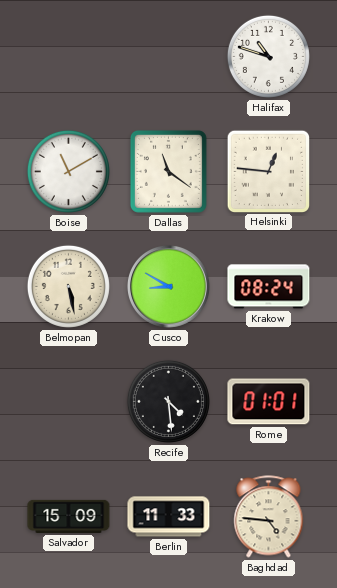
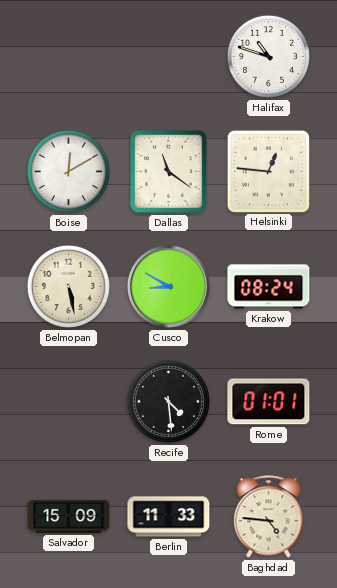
Boise: 11:10 -> 12:10
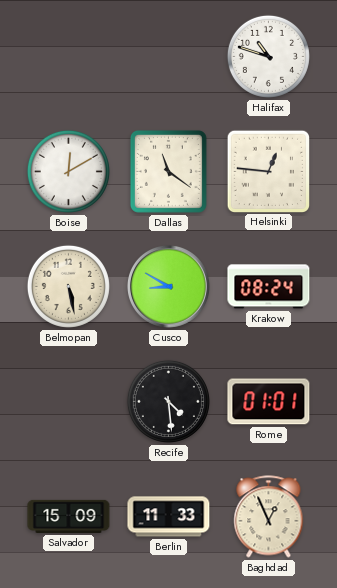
Baghdad: 4:46 -> 12:56
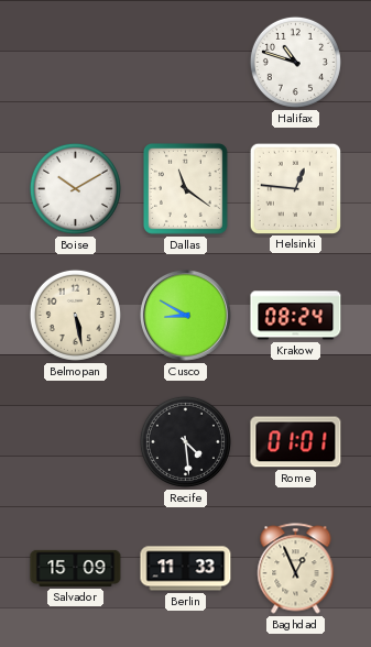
Boise: 12:10 -> 10:10
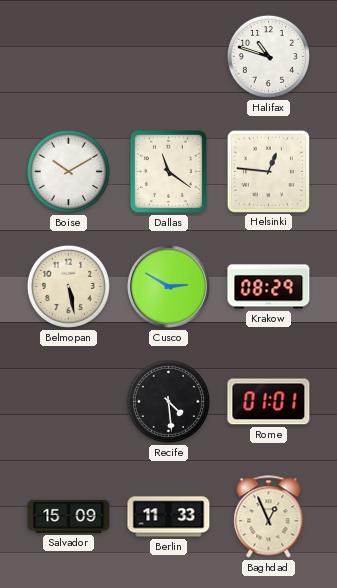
Cusco: 8:50 -> 2:50
Krakow: 08:24 -> 08:29
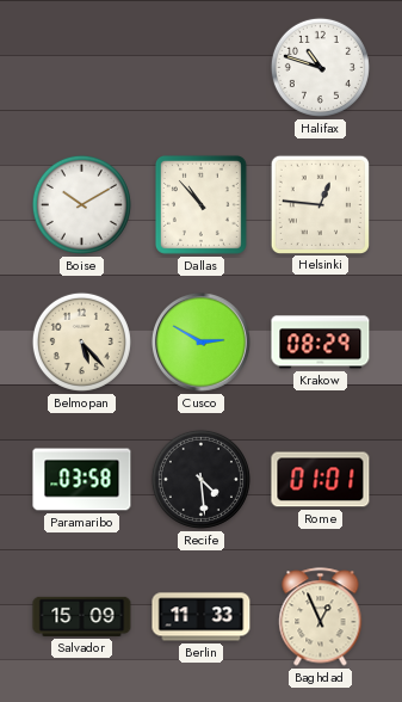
Dallas: 11:21 -> 10:53
Belmopan: 5:28 -> 5:23
Paramaribo: none -> 03:58
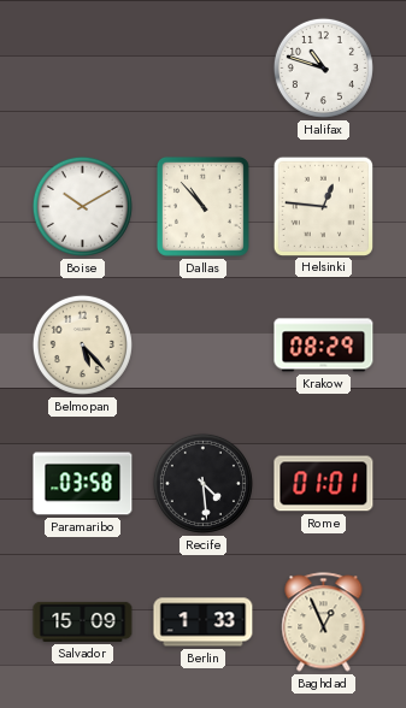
Cusco: 2:50 -> none
Berlin: 11:33 -> 1:33
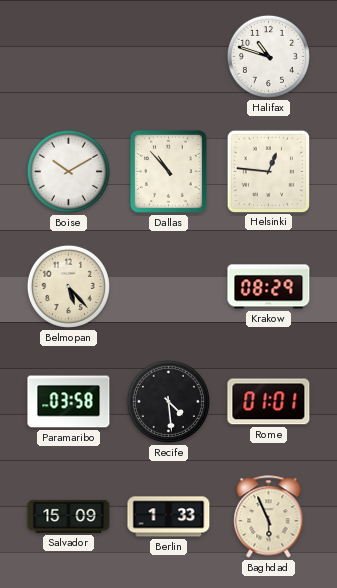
Baghdad: 12:56 -> 5:56
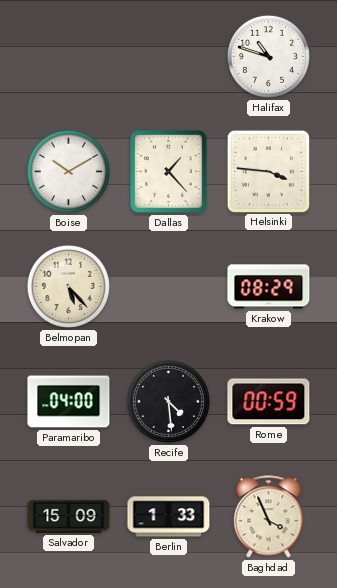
Dallas: 10:53 -> 1:23
Helsinki: 12:46 -> 3:46
Paramaribo: 03:58 -> 04:00
Rome: 01:01 -> 00:59
Baghdad: 5:56 -> 3:56
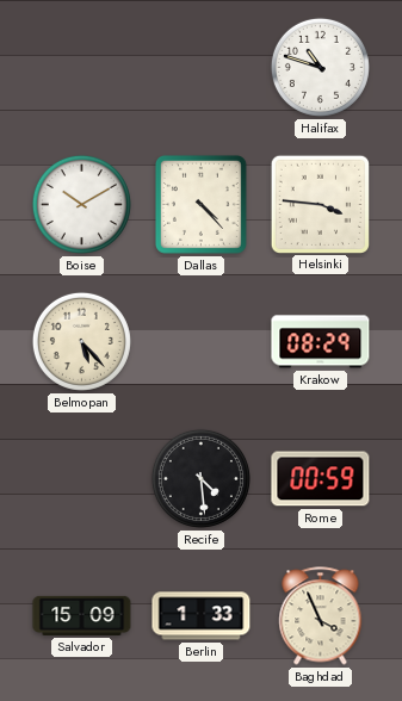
Dallas: 1:23 -> 4:23
Paramaribo: 04:00 -> none
